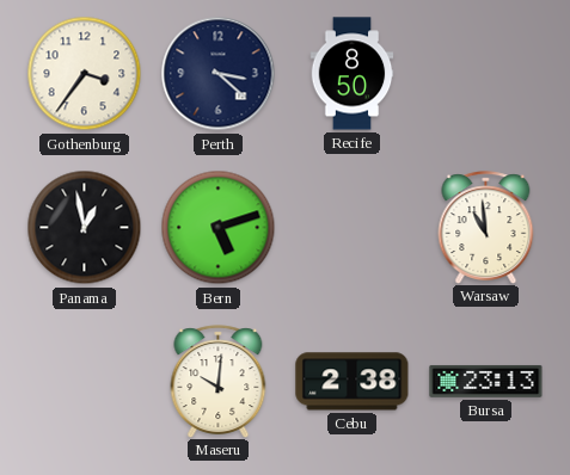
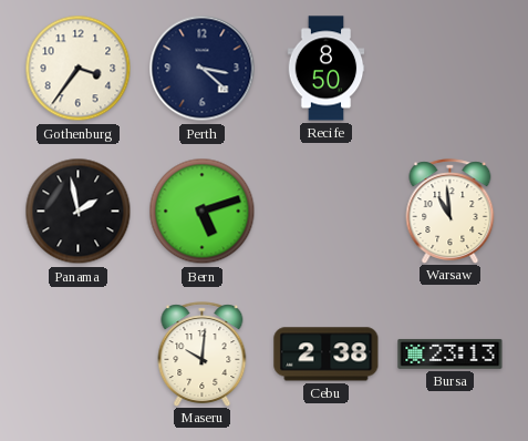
Panama: 12:58 -> 1:58
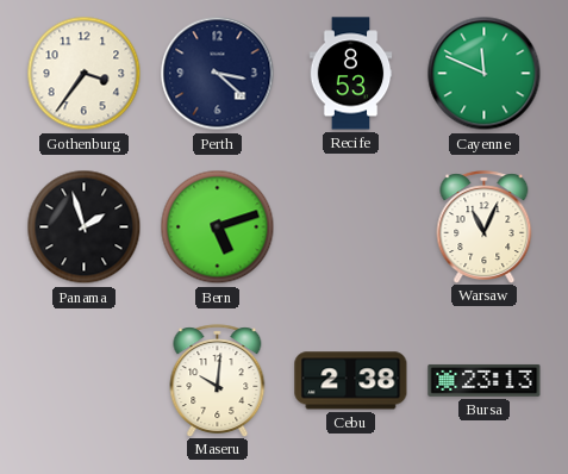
Recife: 8:50 -> 8:53
Cayenne: none -> 11:49
Panama: 1:58 -> 1:57
Warsaw: 10:59 -> 11:04
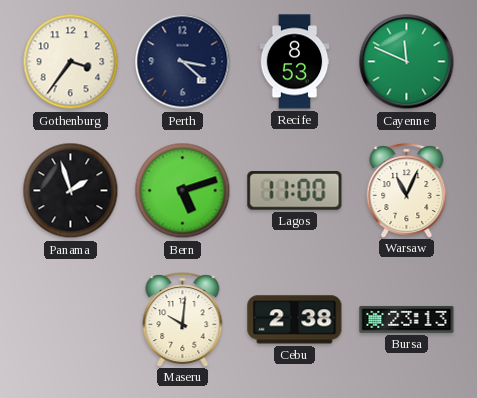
Lagos: none -> 11:00
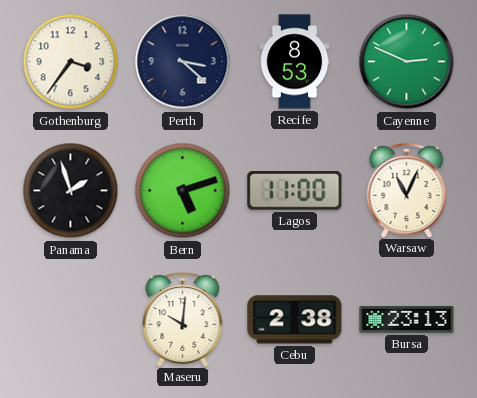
Cayenne: 11:49 -> 2:49
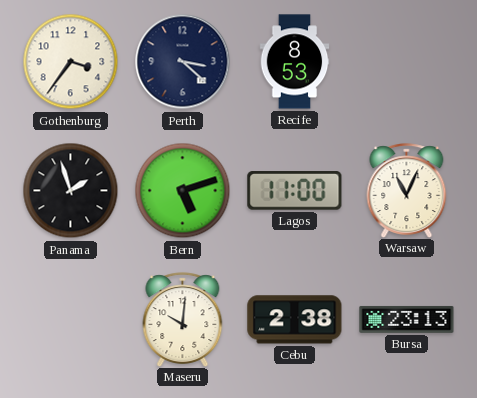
Cayenne: 2:49 -> none
